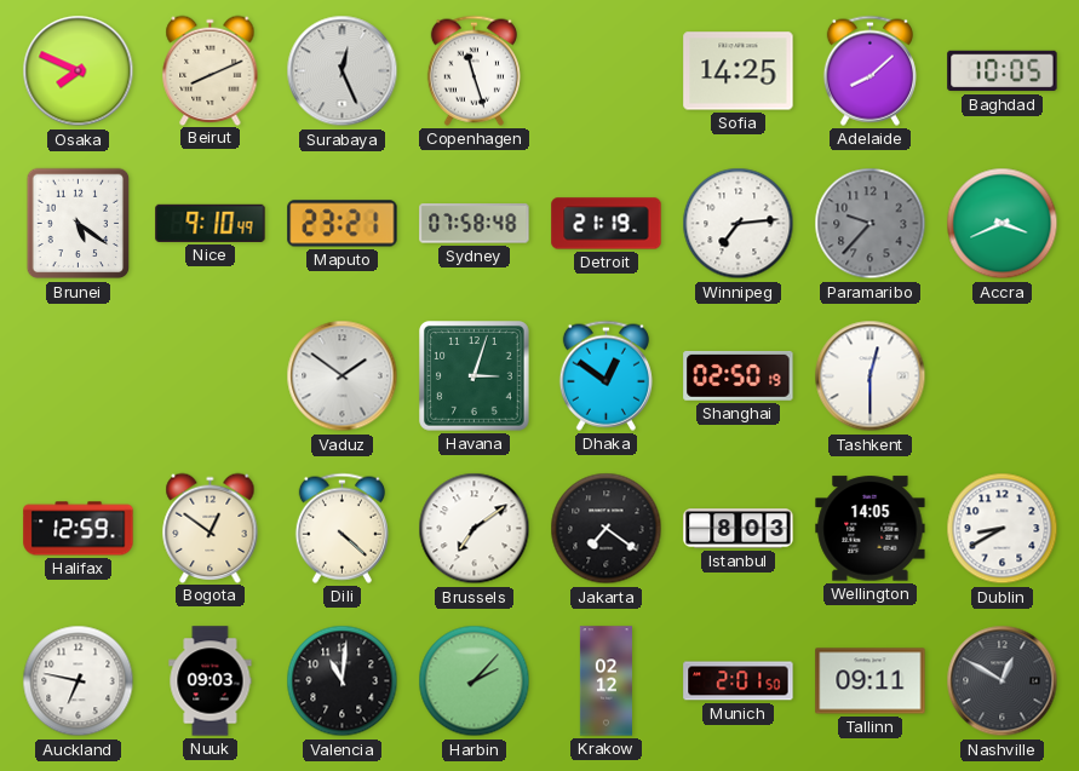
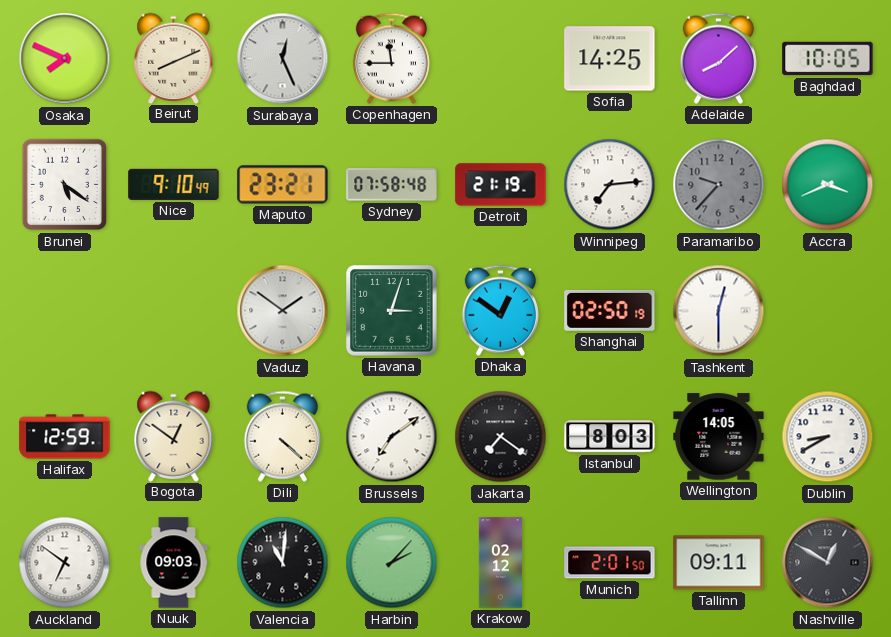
Copenhagen: 11:27 -> 11:45
Auckland: 6:47 -> 6:51
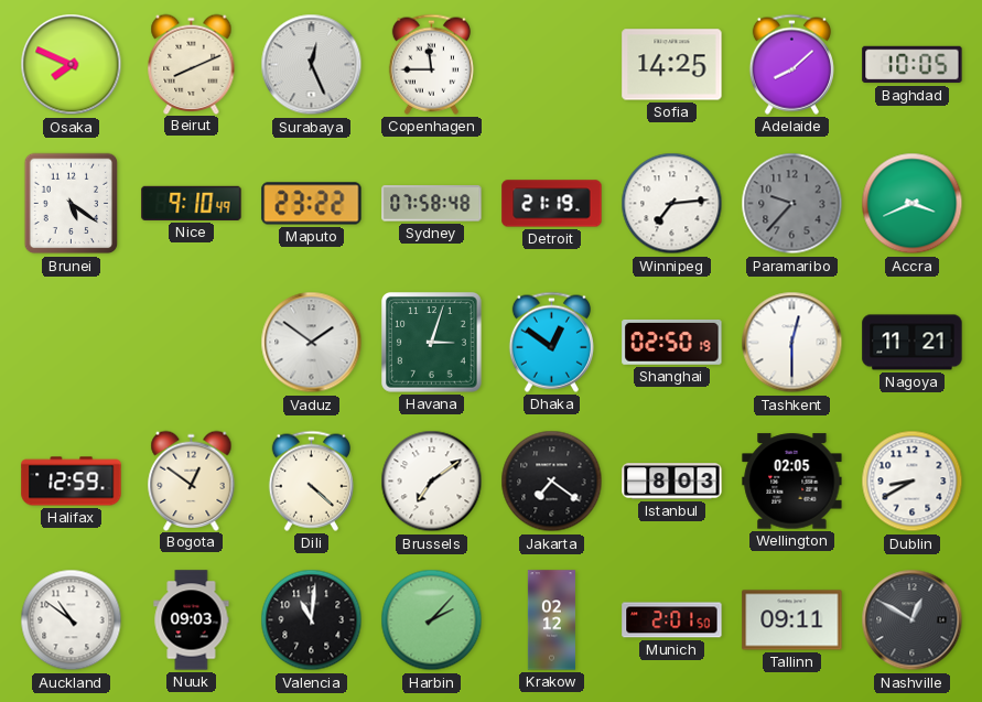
Maputo: 23:21 -> 23:22
Nagoya: none -> 11:21
Wellington: 14:05 -> 02:05
Auckland: 6:51 -> 10:51
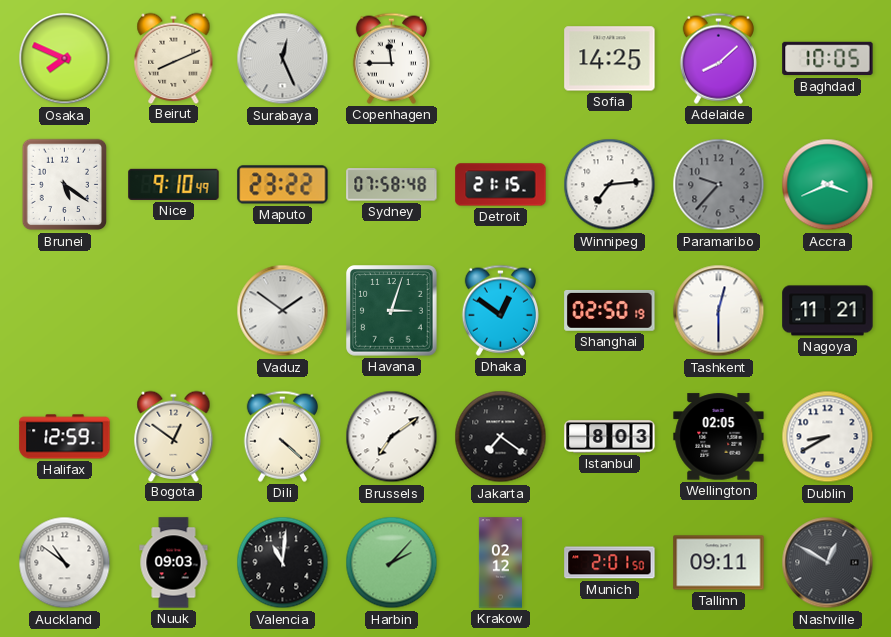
Detroit: 21:19 -> 21:15
